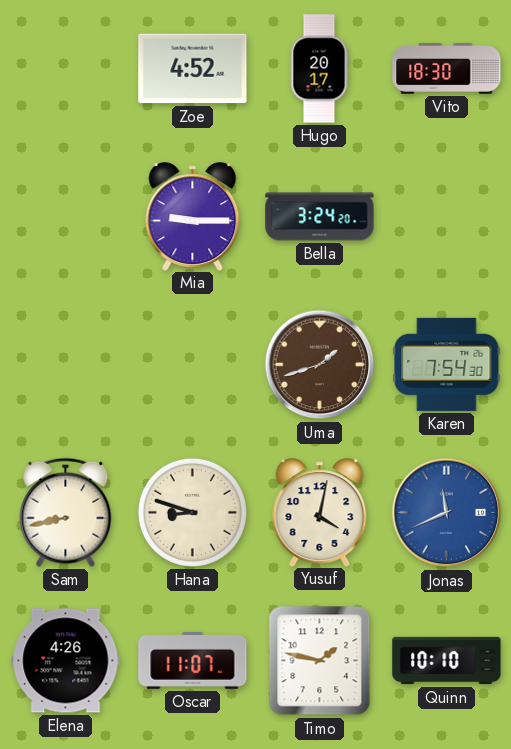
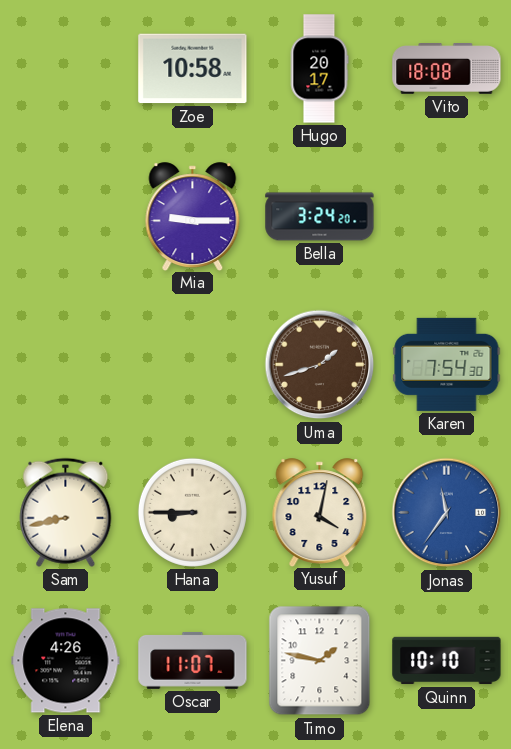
Zoe: 4:52 -> 10:58
Vito: 18:30 -> 18:08
Hana: 8:48 -> 8:45
Jonas: 11:41 -> 11:36
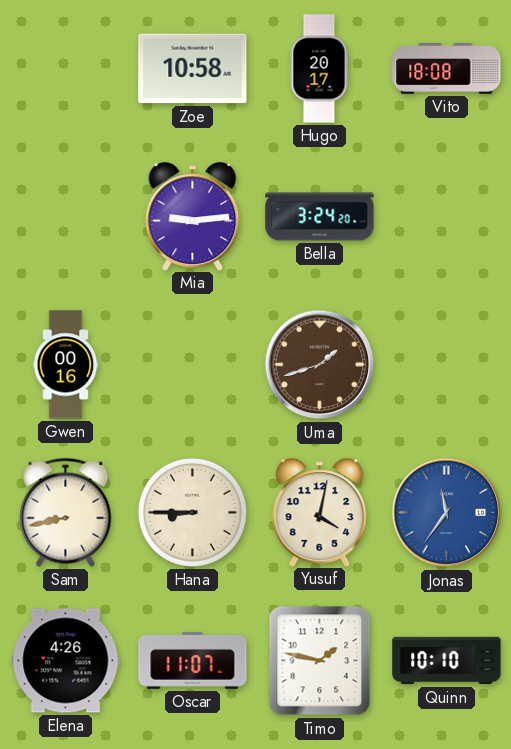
Mia: 9:15 -> 9:14
Gwen: none -> 00:16
Karen: 7:54 -> none
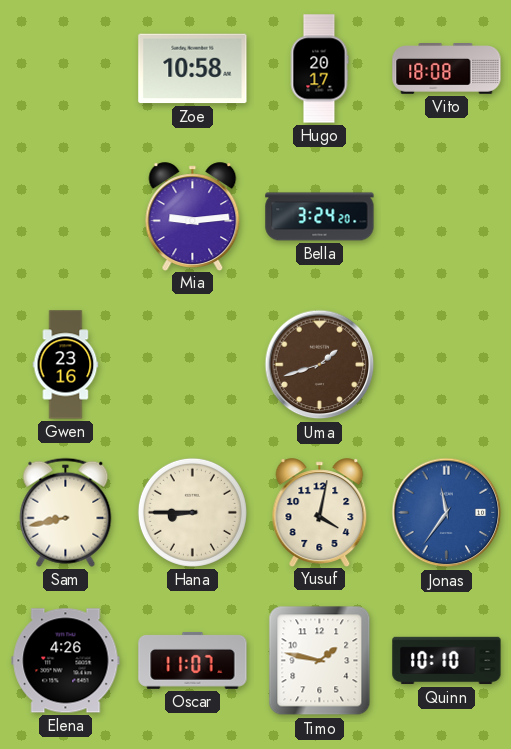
Gwen: 00:16 -> 23:16
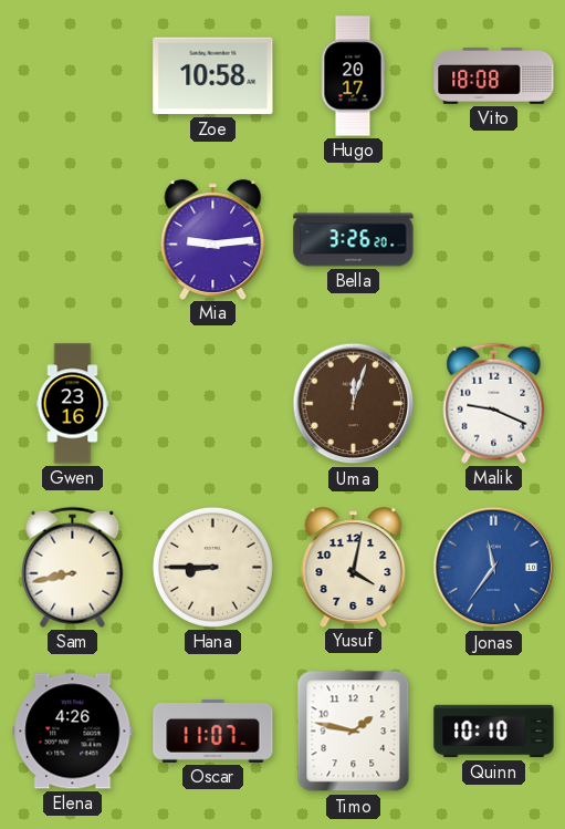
Bella: 3:24 -> 3:26
Uma: 1:42 -> 12:03
Malik: none -> 9:19
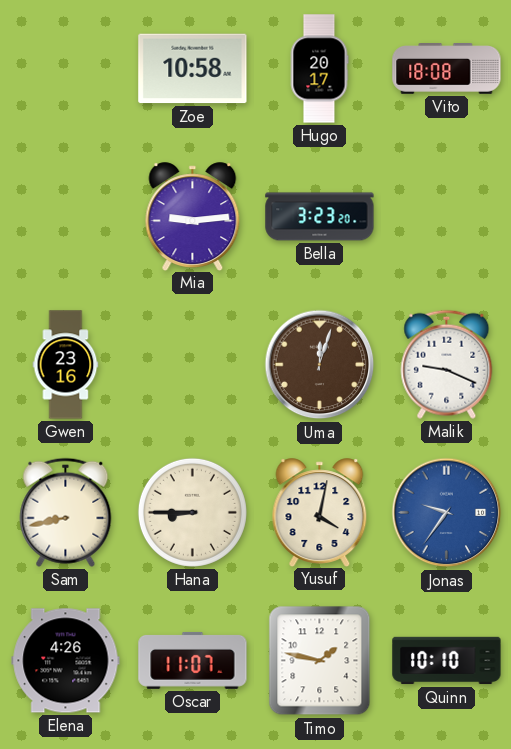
Bella: 3:26 -> 3:23
Jonas: 11:36 -> 9:36
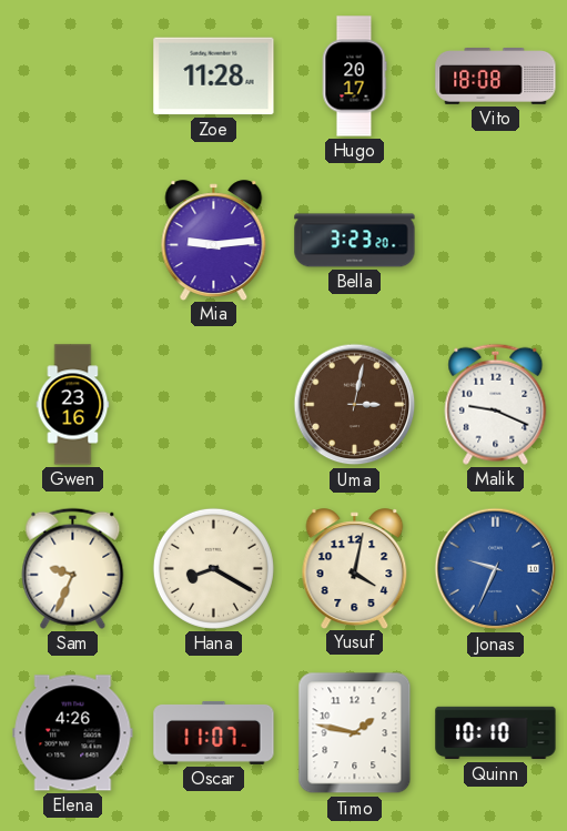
Zoe: 10:58 -> 11:28
Uma: 12:03 -> 3:02
Sam: 8:43 -> 9:34
Hana: 8:45 -> 8:20
Jonas: 9:36 -> 9:34
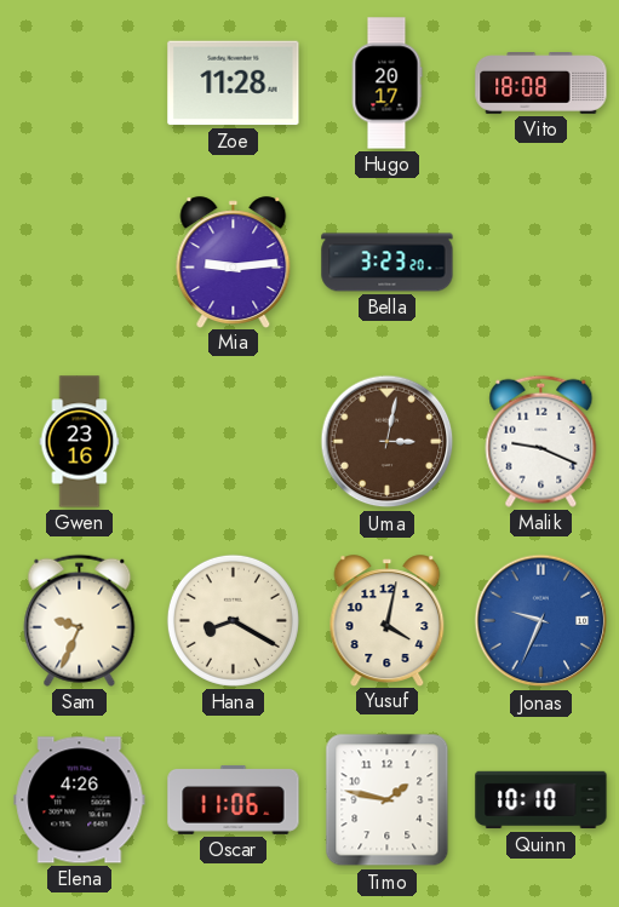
Oscar: 11:07 -> 11:06
